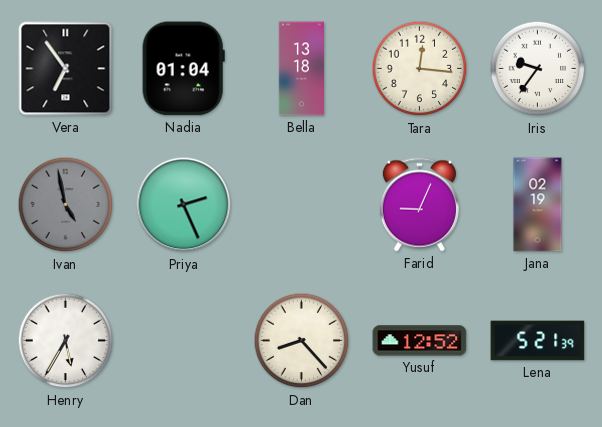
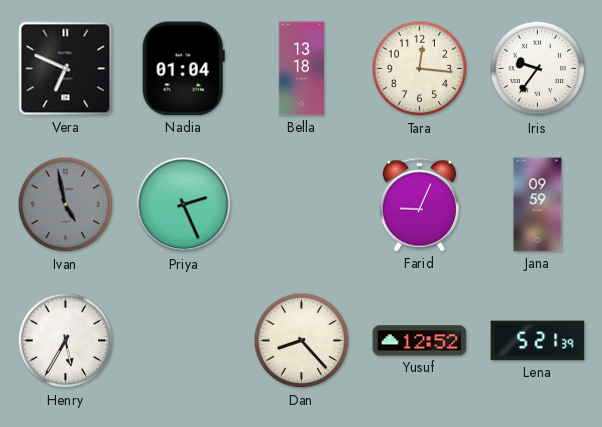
Vera: 6:54 -> 6:49
Jana: 02:19 -> 09:59
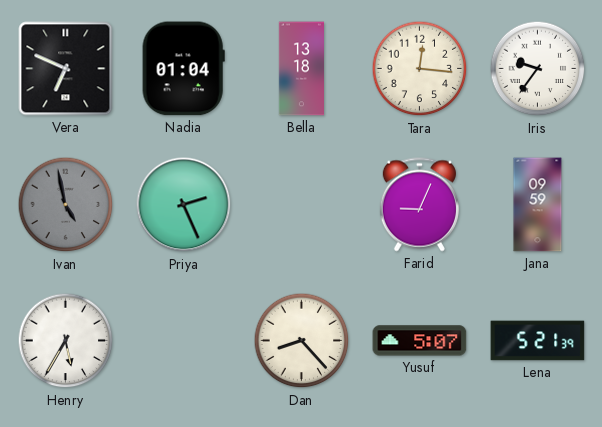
Yusuf: 12:52 -> 5:07
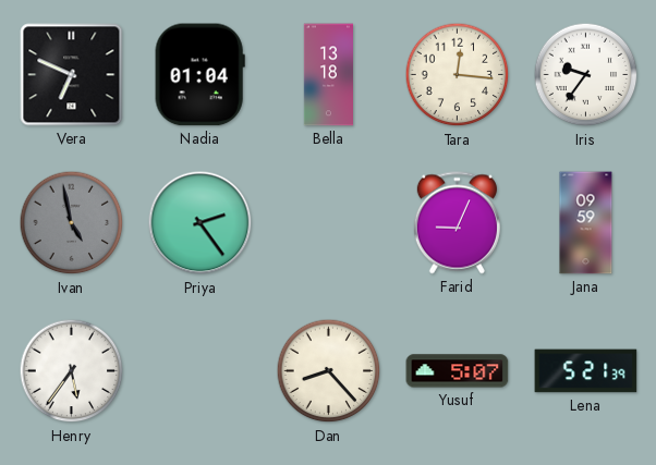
Priya: 2:26 -> 2:24
Henry: 5:35 -> 5:36
